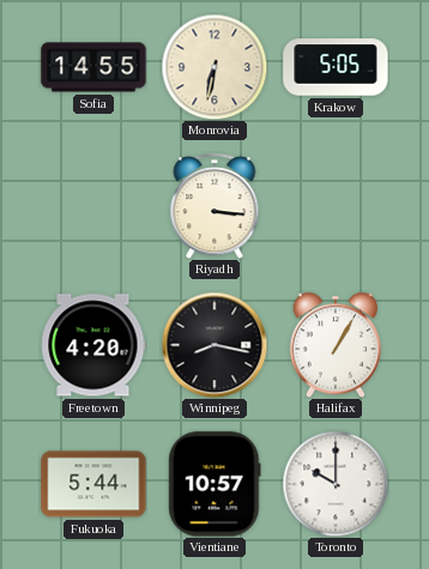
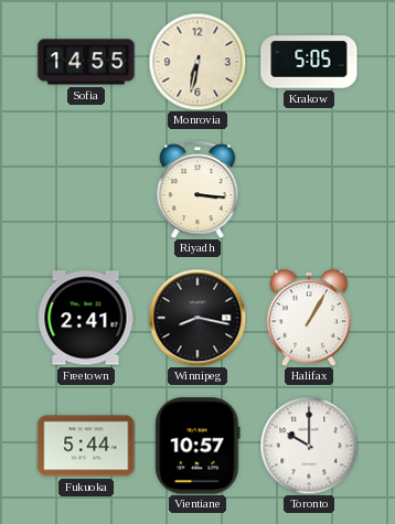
Freetown: 4:20 -> 2:41
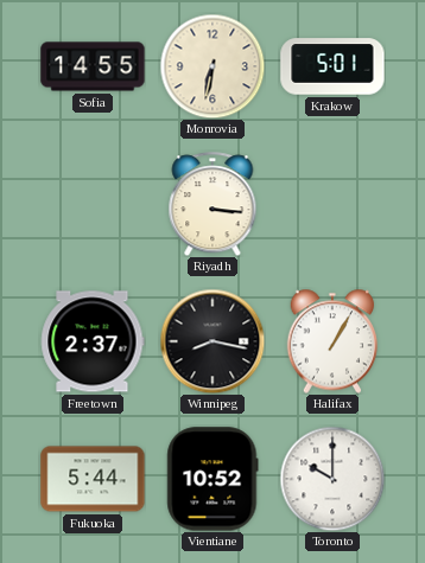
Krakow: 5:05 -> 5:01
Freetown: 2:41 -> 2:37
Vientiane: 10:57 -> 10:52
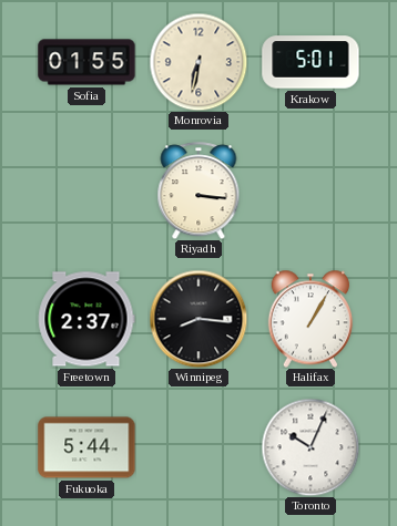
Sofia: 14:55 -> 01:55
Winnipeg: 8:17 -> 8:16
Vientiane: 10:52 -> none
Toronto: 10:00 -> 10:04
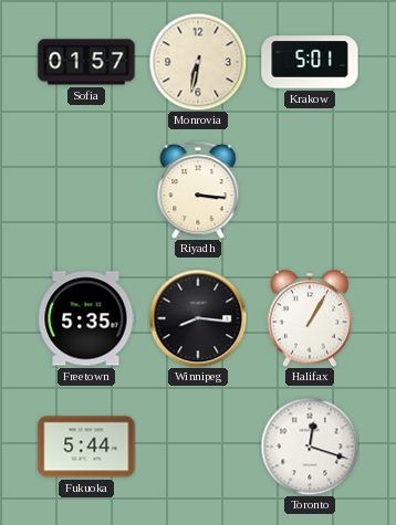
Sofia: 01:55 -> 01:57
Freetown: 2:37 -> 5:35
Toronto: 10:04 -> 12:18
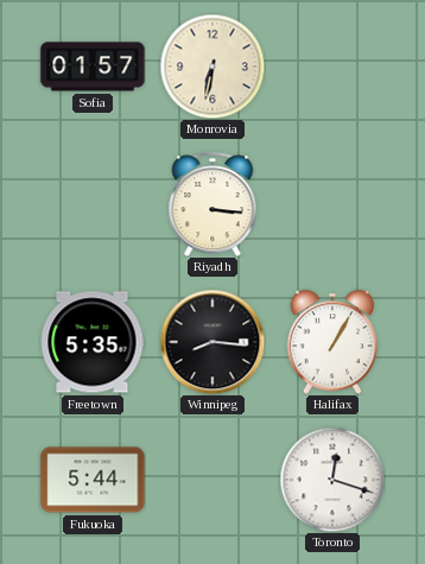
Krakow: 5:01 -> none
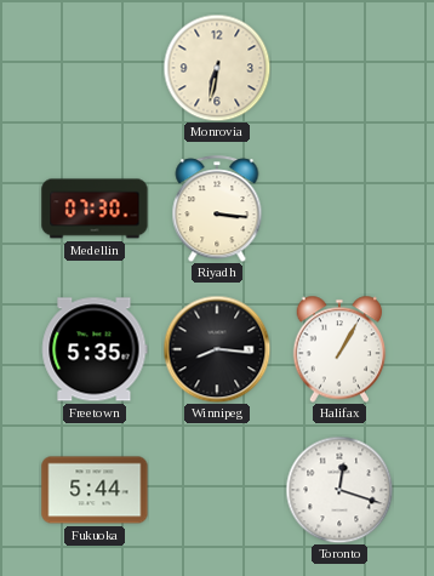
Sofia: 01:57 -> none
Medellin: none -> 07:30
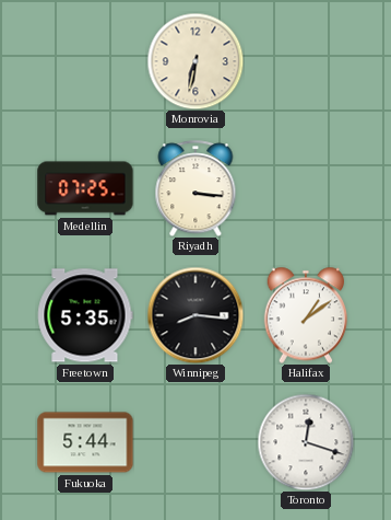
Medellin: 07:30 -> 07:25
Halifax: 1:05 -> 1:09
